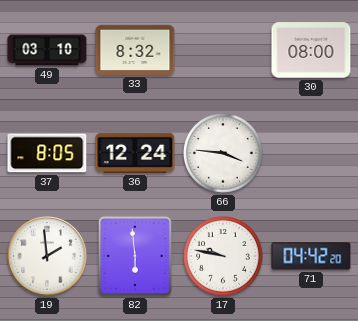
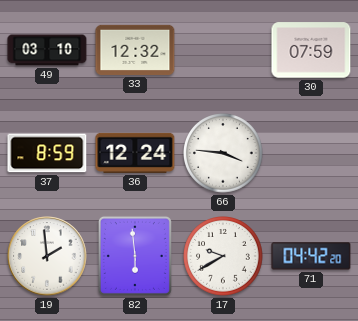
33: 8:32 -> 12:32
30: 08:00 -> 07:59
37: 8:05 -> 8:59
17: 9:47 -> 9:40
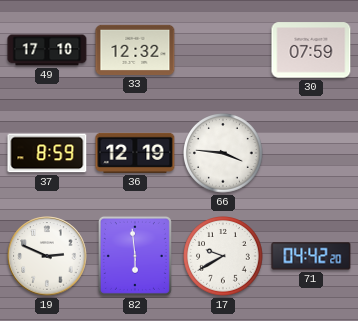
49: 03:10 -> 17:10
36: 12:24 -> 12:19
19: 1:59 -> 2:49
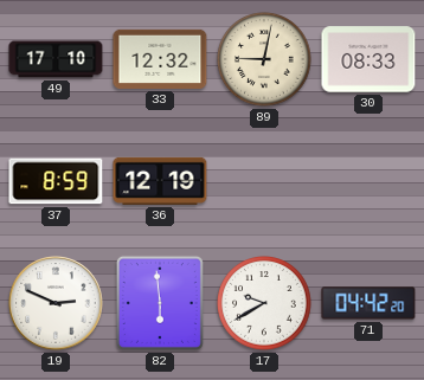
89: none -> 9:02
30: 07:59 -> 08:33
66: 3:46 -> none
